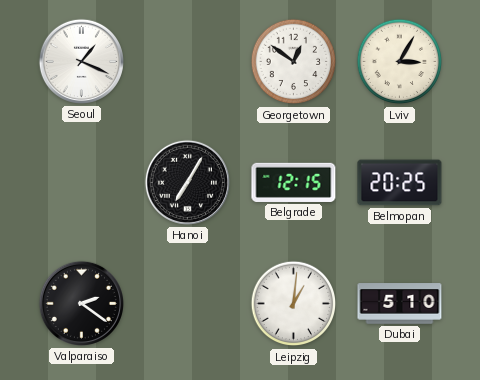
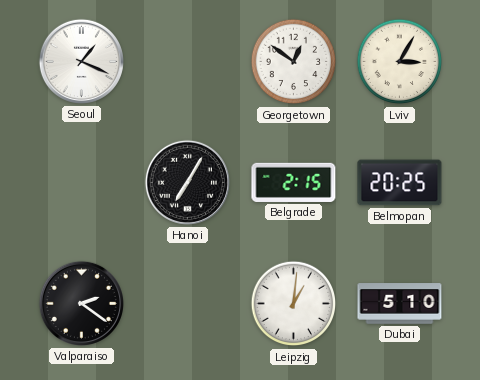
Belgrade: 12:15 -> 2:15
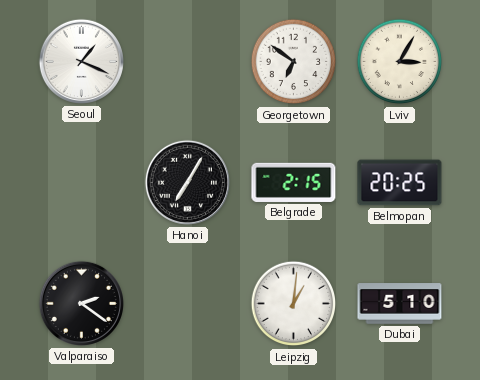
Georgetown: 12:51 -> 6:51
